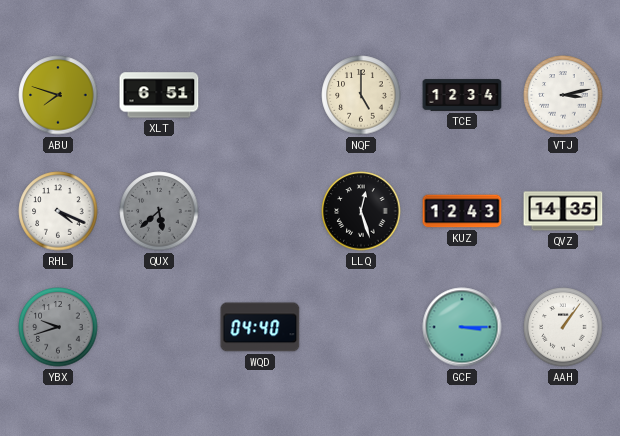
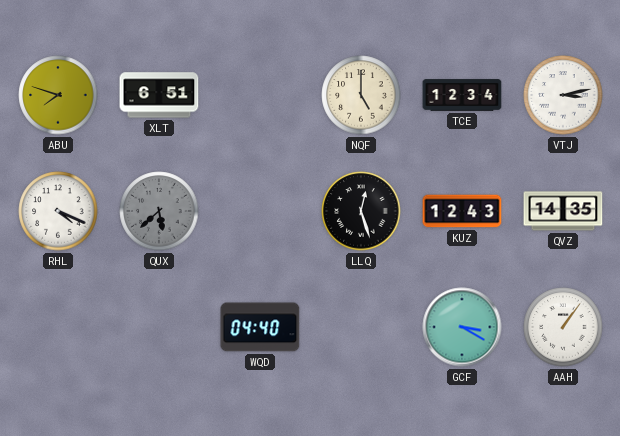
YBX: 9:42 -> none
GCF: 3:15 -> 3:20
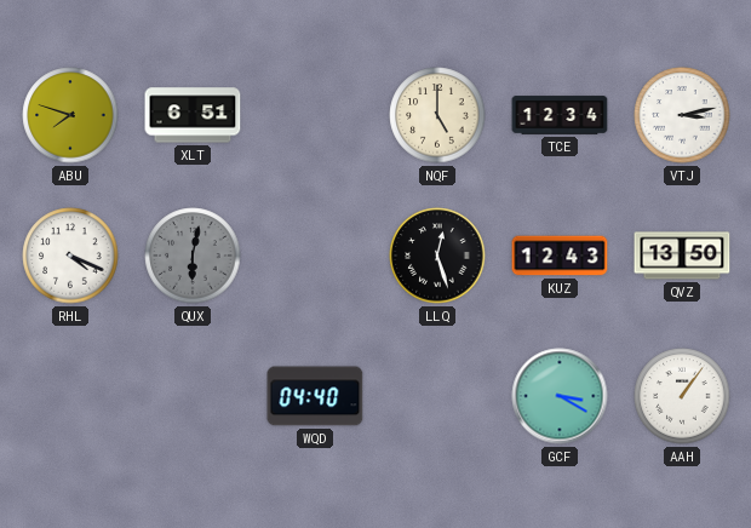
QUX: 5:38 -> 6:02
QVZ: 14:35 -> 13:50
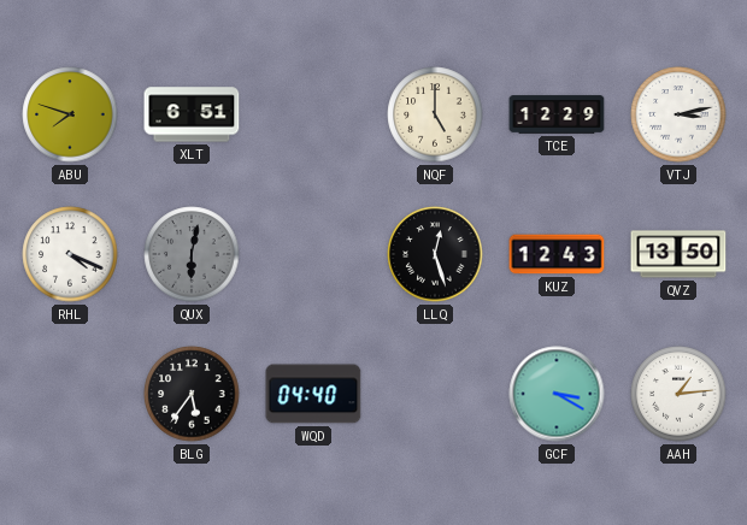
TCE: 12:34 -> 12:29
BLG: none -> 5:36
AAH: 1:06 -> 1:14
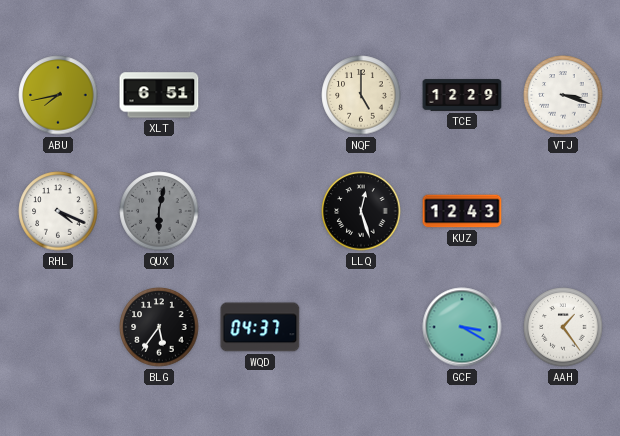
ABU: 7:48 -> 7:43
VTJ: 3:13 -> 3:18
QVZ: 13:50 -> none
WQD: 04:40 -> 04:37
AAH: 1:14 -> 1:24
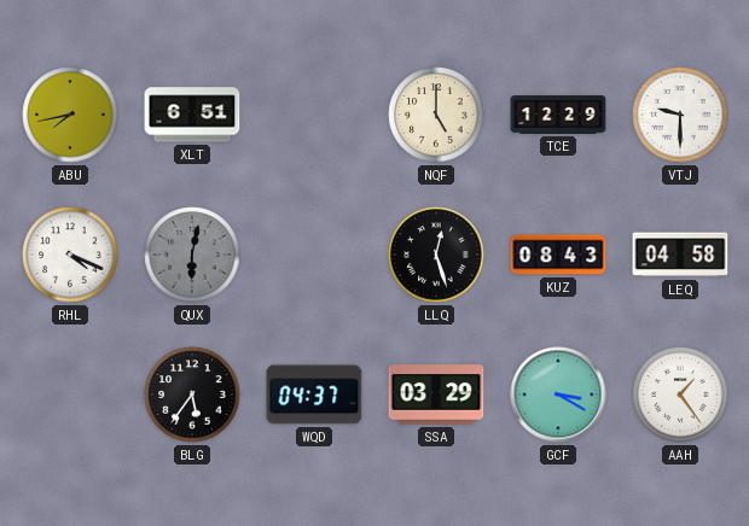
VTJ: 3:18 -> 9:30
KUZ: 12:43 -> 08:43
LEQ: none -> 04:58
SSA: none -> 03:29
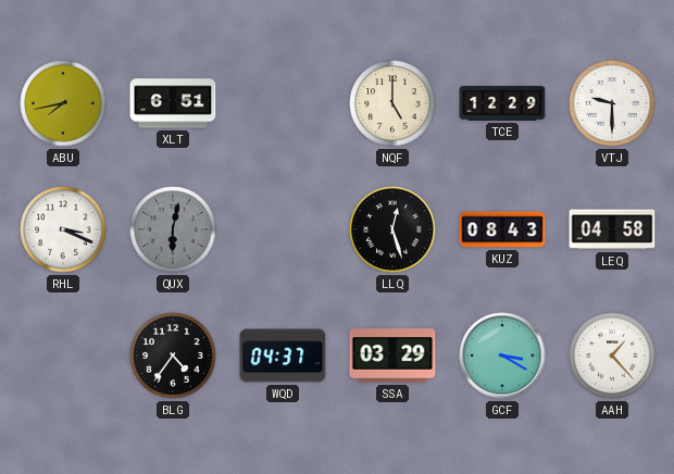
RHL: 4:19 -> 3:19
BLG: 5:36 -> 4:36
AAH: 1:24 -> 1:23
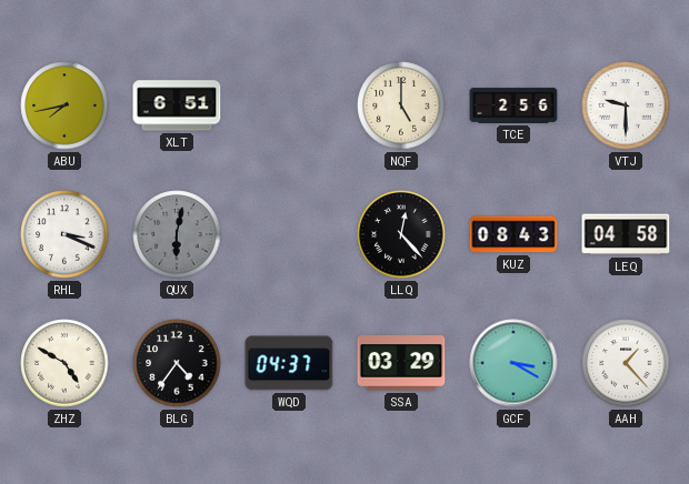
TCE: 12:29 -> 2:56
LLQ: 12:27 -> 12:23
ZHZ: none -> 4:50
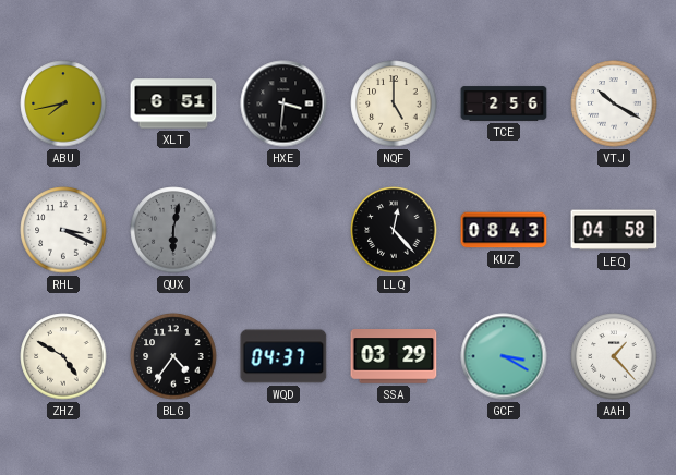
HXE: none -> 3:31
VTJ: 9:30 -> 10:20
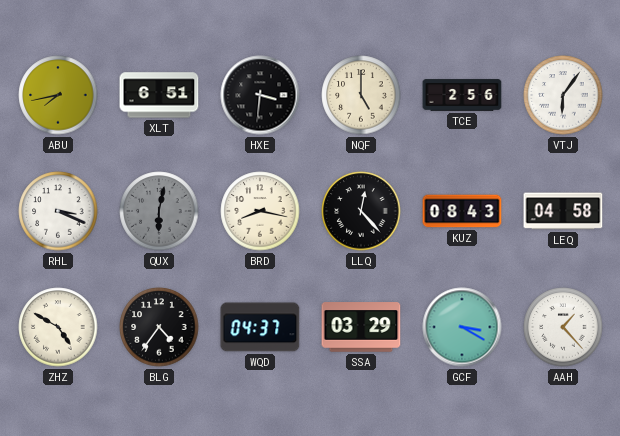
VTJ: 10:20 -> 6:06
BRD: none -> 8:17
